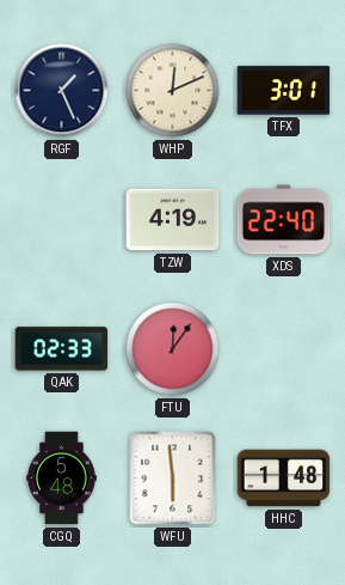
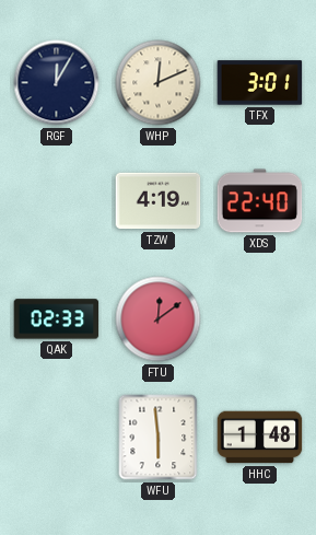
RGF: 1:26 -> 12:05
FTU: 12:06 -> 12:09
CGQ: 5:48 -> none
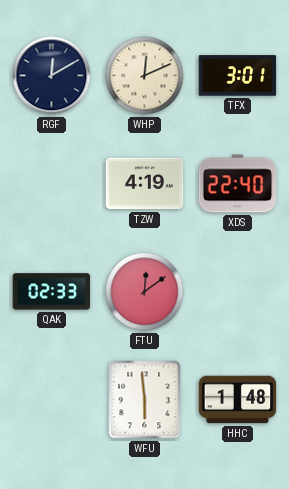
RGF: 12:05 -> 12:10
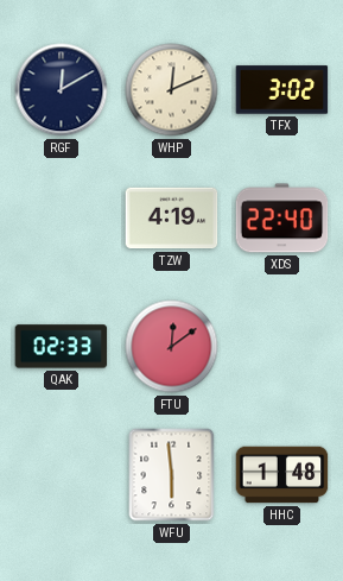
TFX: 3:01 -> 3:02
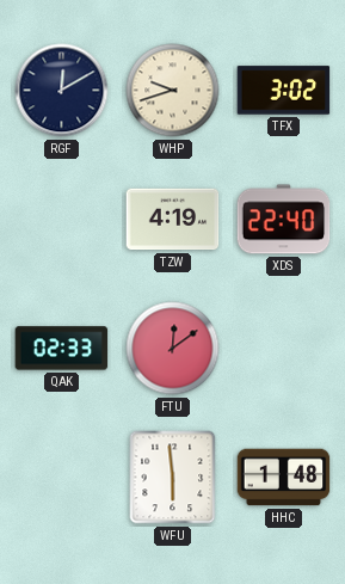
WHP: 12:11 -> 9:42
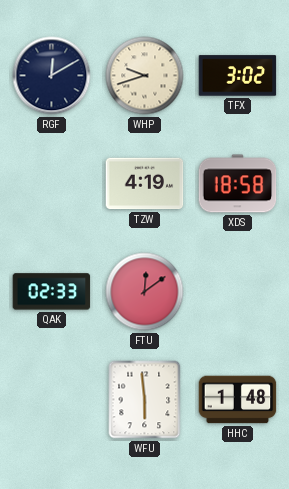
XDS: 22:40 -> 18:58
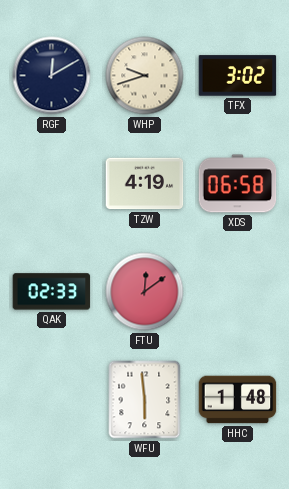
XDS: 18:58 -> 06:58
